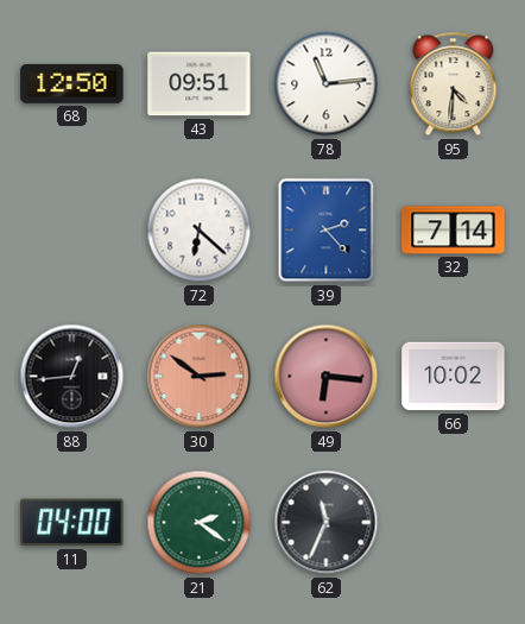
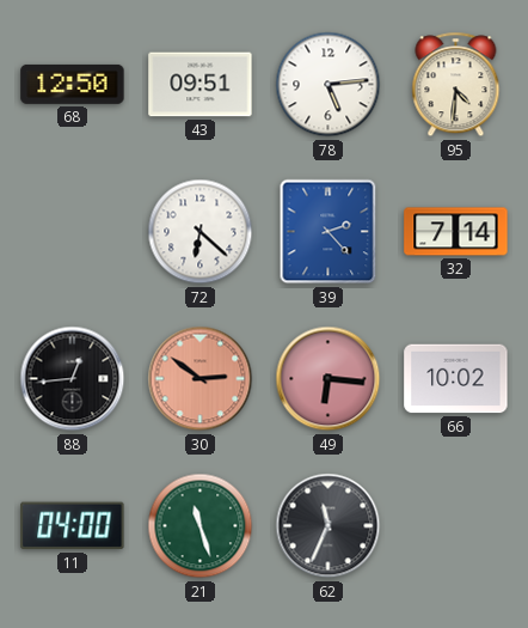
78: 11:14 -> 5:14
21: 2:21 -> 11:27
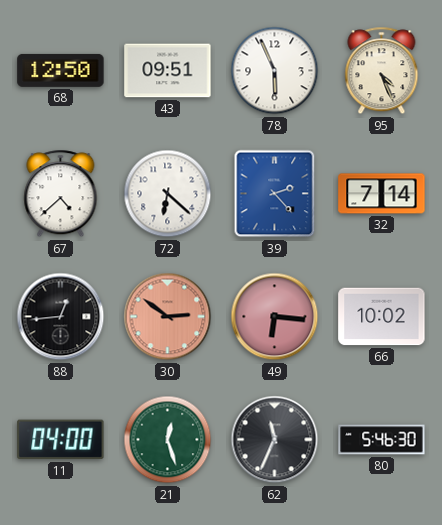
78: 5:14 -> 5:56
95: 4:31 -> 4:26
67: none -> 4:38
21: 11:27 -> 12:27
80: none -> 5:46
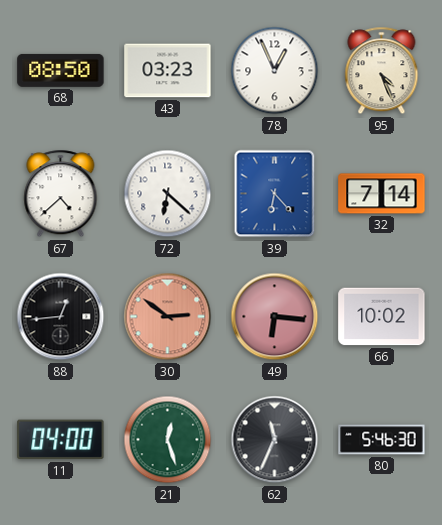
68: 12:50 -> 08:50
43: 09:51 -> 03:23
78: 5:56 -> 12:56
39: 2:23 -> 6:23
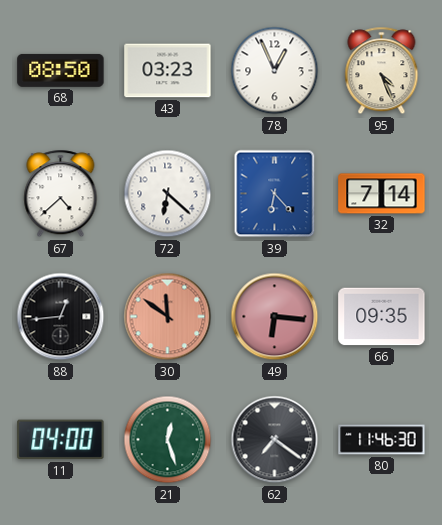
30: 2:51 -> 11:51
66: 10:02 -> 09:35
62: 11:34 -> 7:21
80: 5:46 -> 11:46
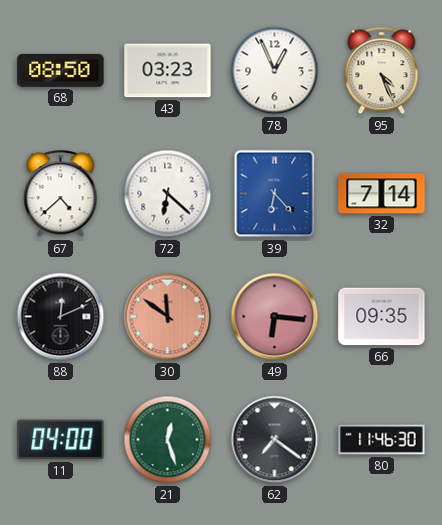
88: 12:44 -> 12:11
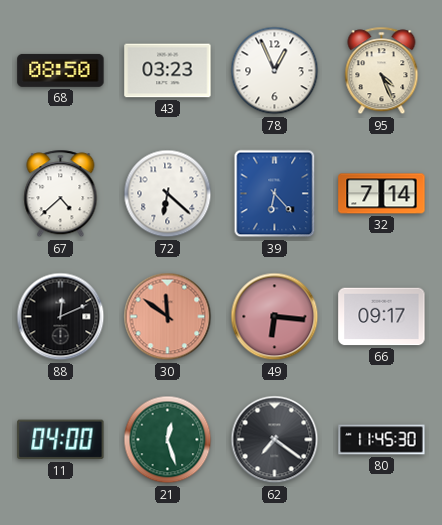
66: 09:35 -> 09:17
80: 11:46 -> 11:45
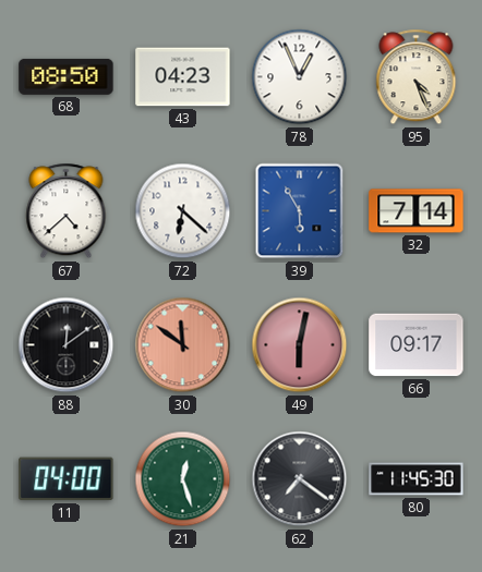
43: 03:23 -> 04:23
39: 6:23 -> 5:55
88: 12:11 -> 12:09
49: 6:16 -> 6:02
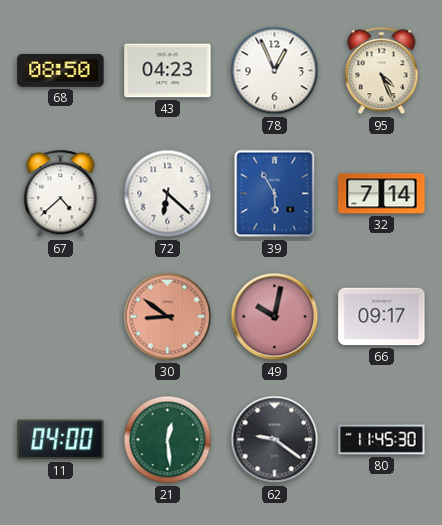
88: 12:09 -> none
30: 11:51 -> 8:51
49: 6:02 -> 10:02
21: 12:27 -> 12:29
62: 7:21 -> 9:21
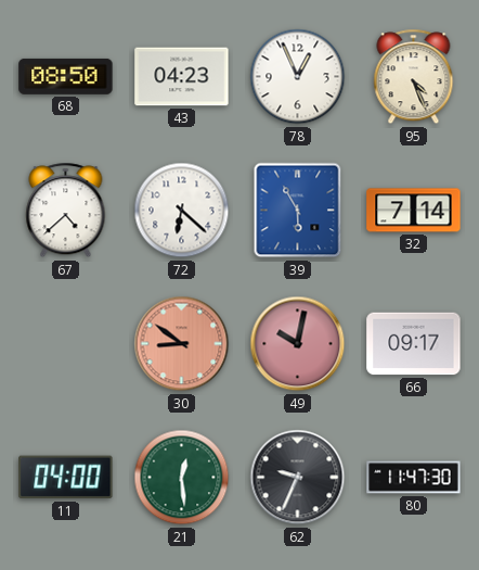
62: 9:21 -> 9:34
80: 11:45 -> 11:47
